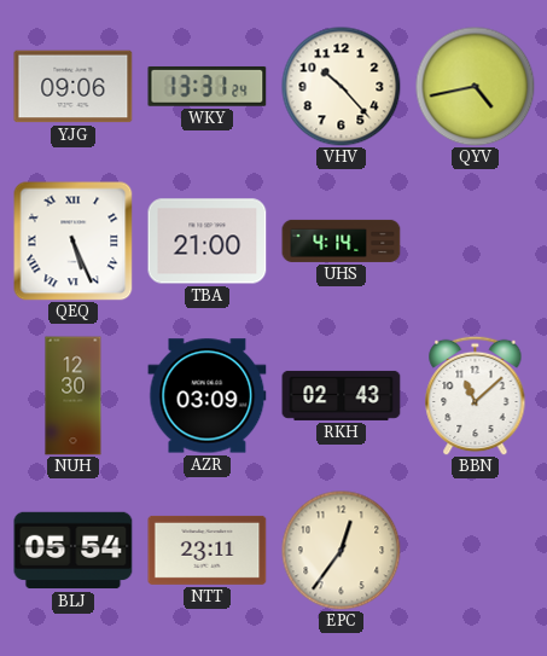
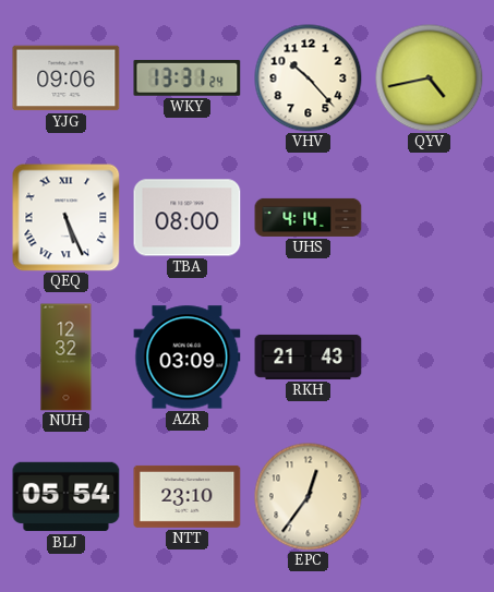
TBA: 21:00 -> 08:00
NUH: 12:30 -> 12:32
RKH: 02:43 -> 21:43
BBN: 11:08 -> none
NTT: 23:11 -> 23:10
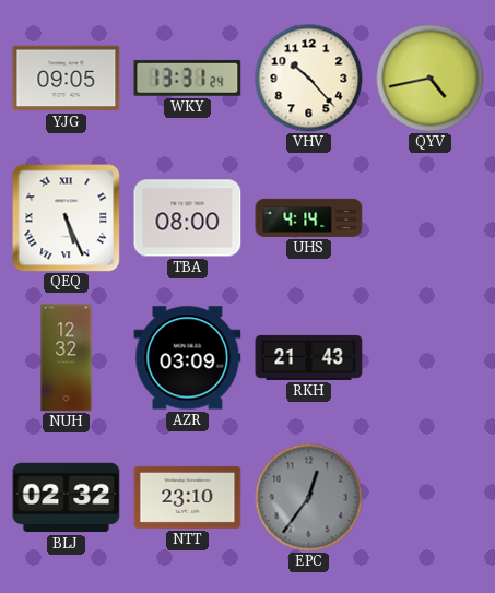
YJG: 09:06 -> 09:05
BLJ: 05:54 -> 02:32
EPC dial: cream -> grey
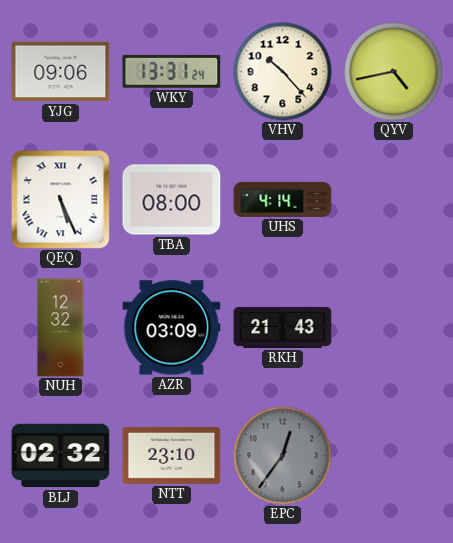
YJG: 09:05 -> 09:06
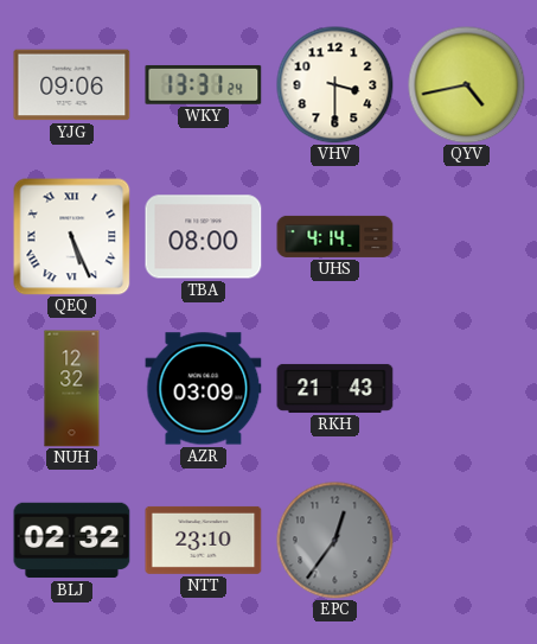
VHV: 10:23 -> 3:30
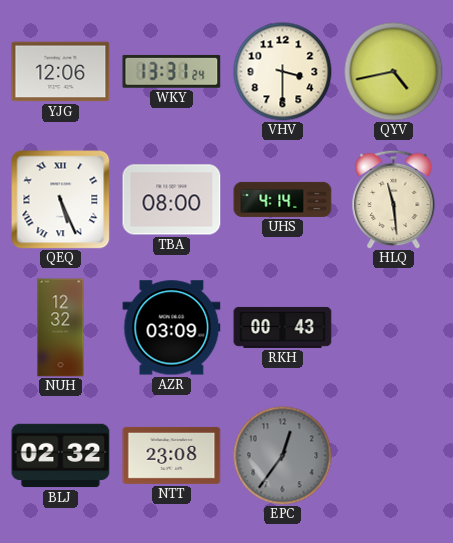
YJG: 09:06 -> 12:06
HLQ: none -> 11:29
RKH: 21:43 -> 00:43
NTT: 23:10 -> 23:08
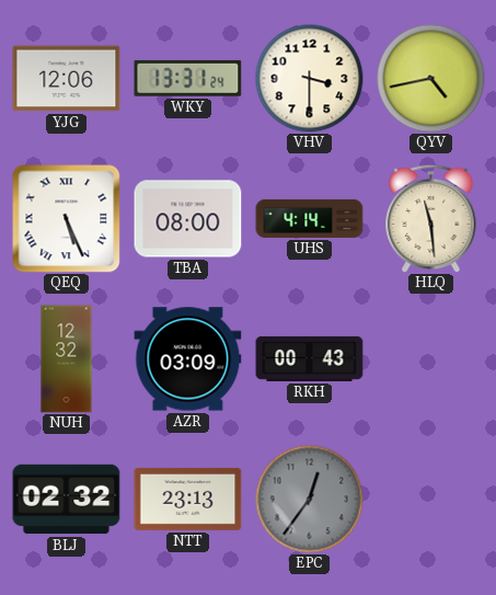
NTT: 23:08 -> 23:13
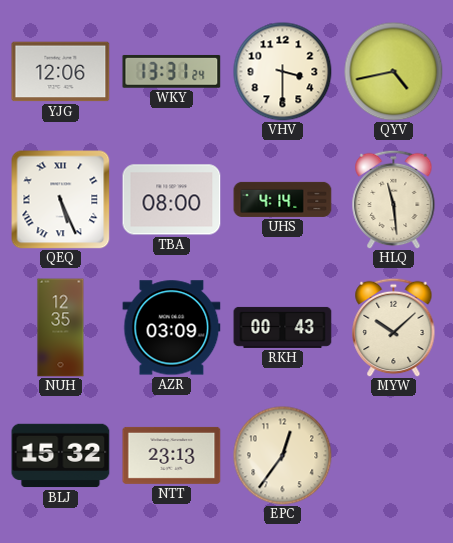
NUH: 12:32 -> 12:35
MYW: none -> 10:08
BLJ: 02:32 -> 15:32
EPC dial: grey -> cream
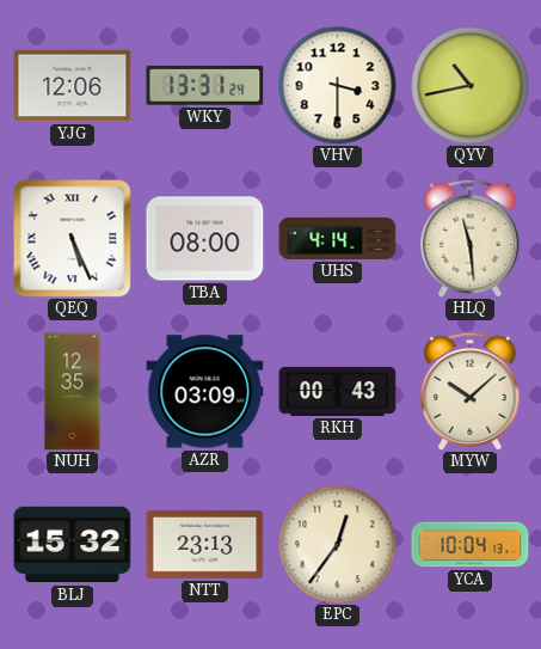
QYV: 4:43 -> 10:43
YCA: none -> 10:04
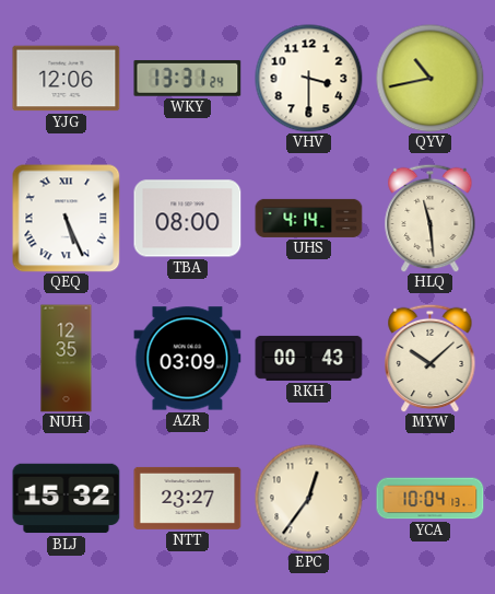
NTT: 23:13 -> 23:27
